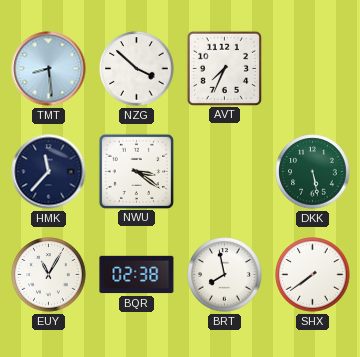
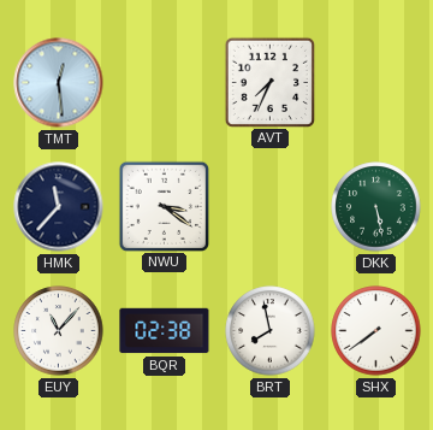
TMT: 8:29 -> 12:29
NZG: 3:52 -> none
EUY: 11:05 -> 11:07
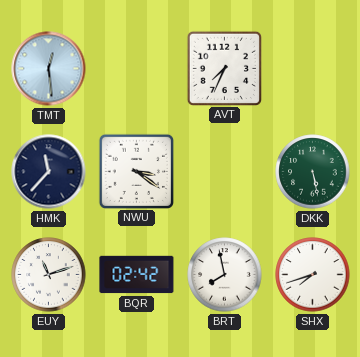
EUY: 11:07 -> 11:12
BQR: 02:38 -> 02:42
SHX: 7:39 -> 7:42
